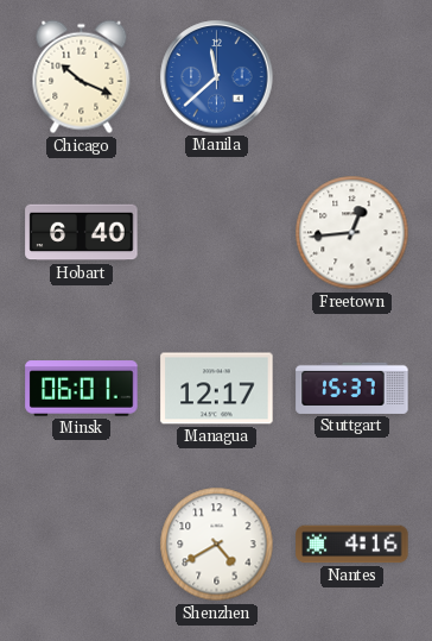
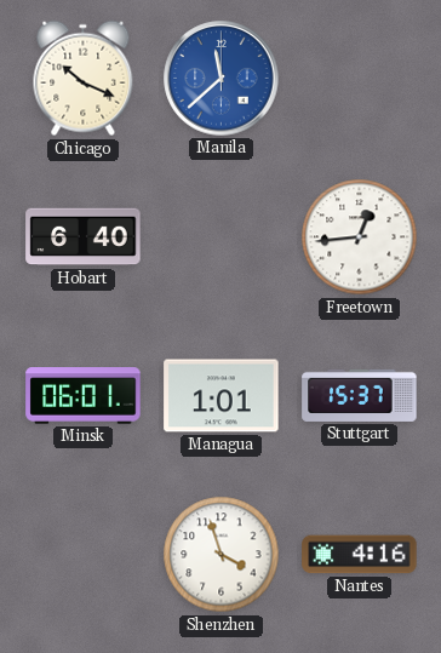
Managua: 12:17 -> 1:01
Shenzhen: 4:40 -> 3:57
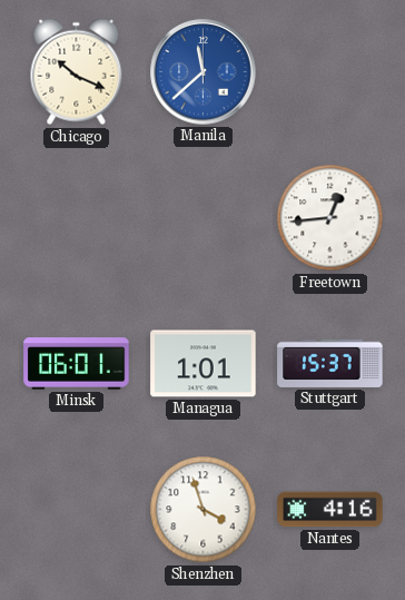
Hobart: 6:40 -> none
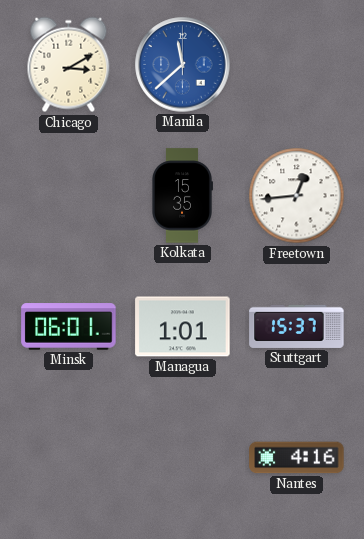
Chicago: 10:19 -> 3:10
Kolkata: none -> 15:35
Shenzhen: 3:57 -> none
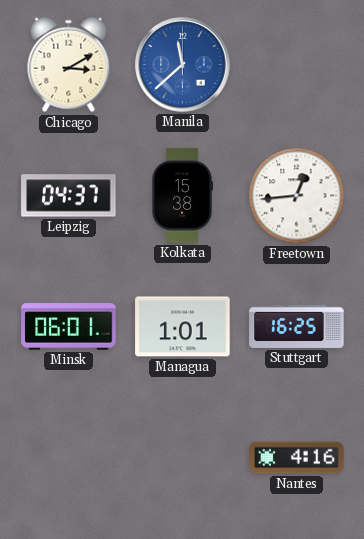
Leipzig: none -> 04:37
Kolkata: 15:35 -> 15:38
Stuttgart: 15:37 -> 16:25
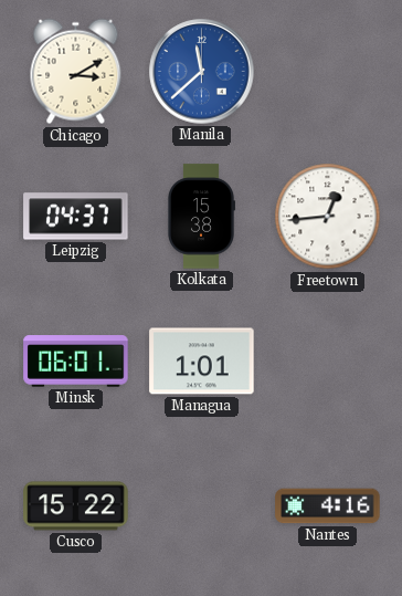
Stuttgart: 16:25 -> none
Cusco: none -> 15:22
